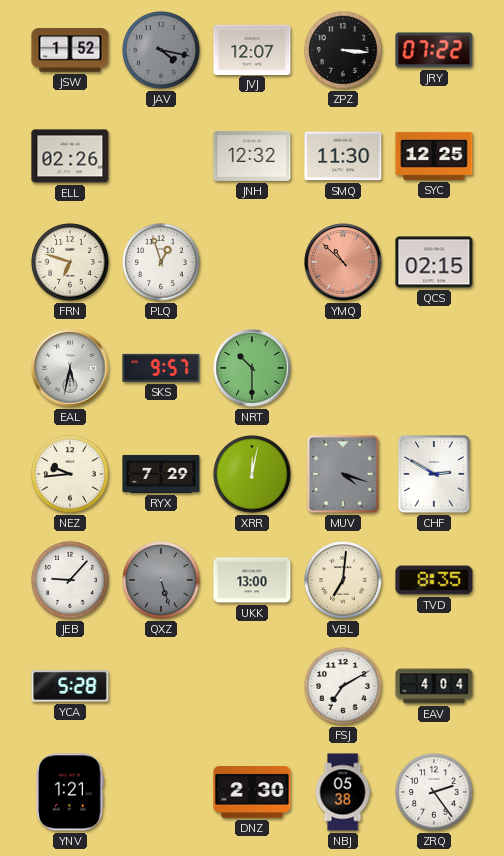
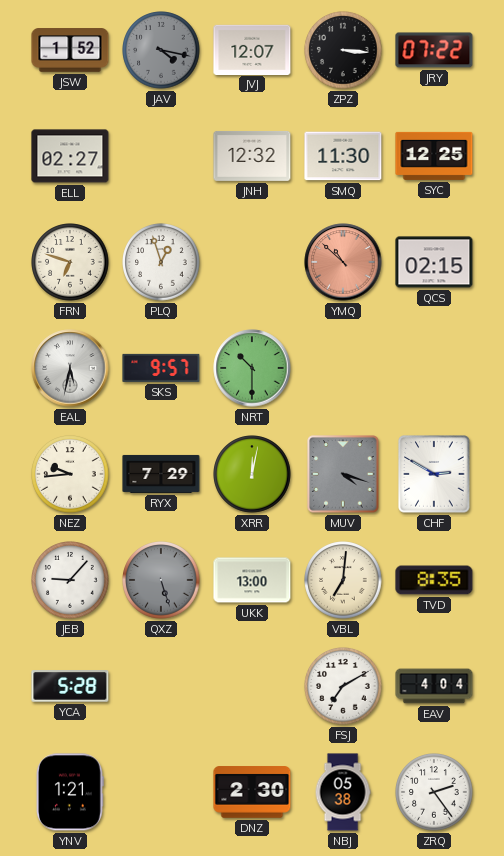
ELL: 02:26 -> 02:27
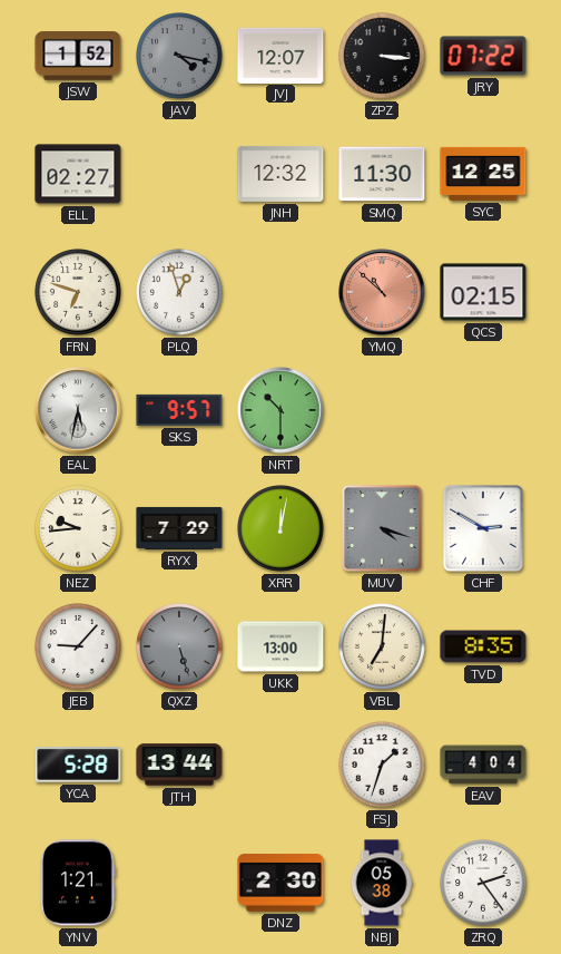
JTH: none -> 13:44
FSJ: 7:10 -> 1:33
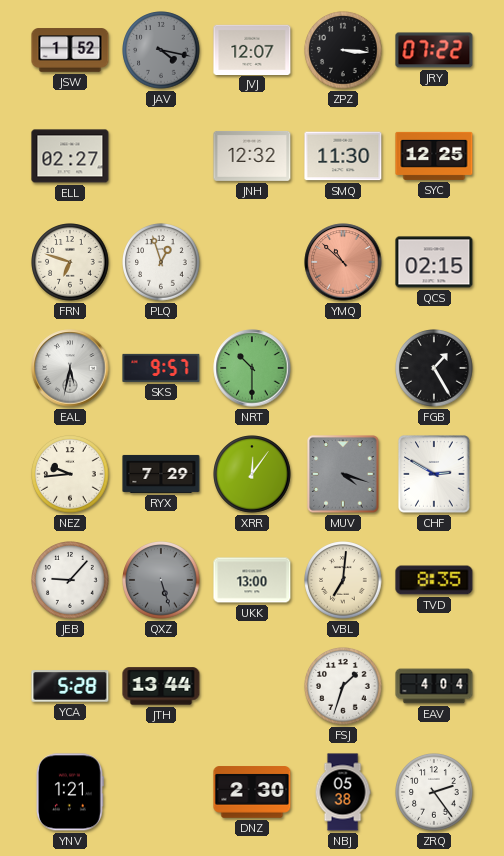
FGB: none -> 1:25
XRR: 12:02 -> 12:06
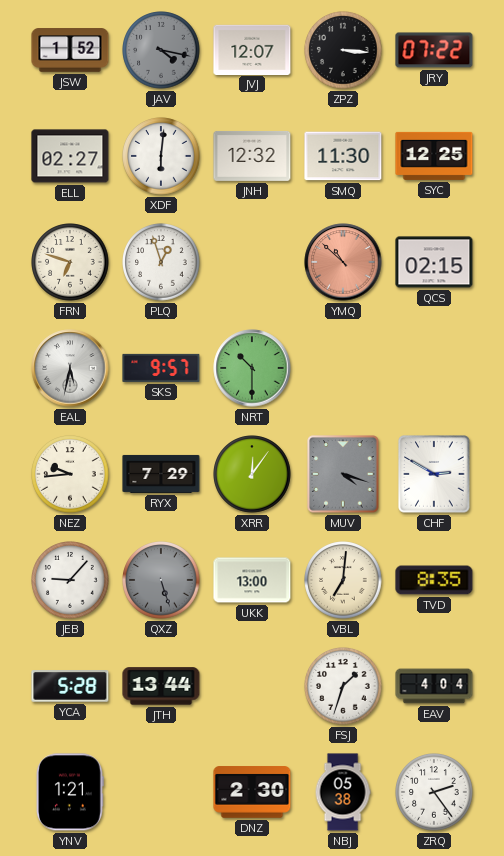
XDF: none -> 6:01
FGB: 1:25 -> none
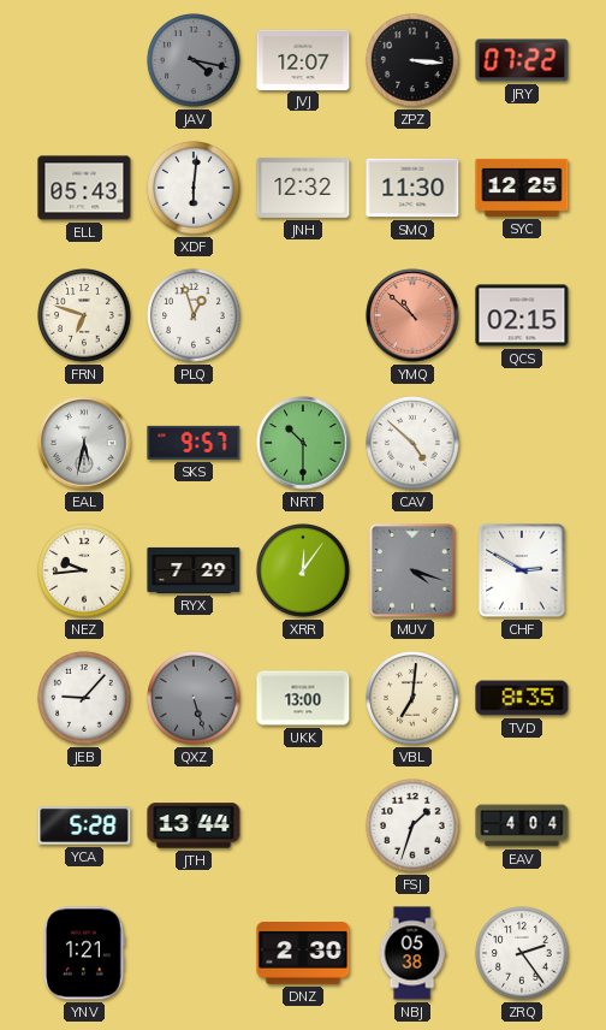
JSW: 1:52 -> none
ELL: 02:27 -> 05:43
CAV: none -> 4:52
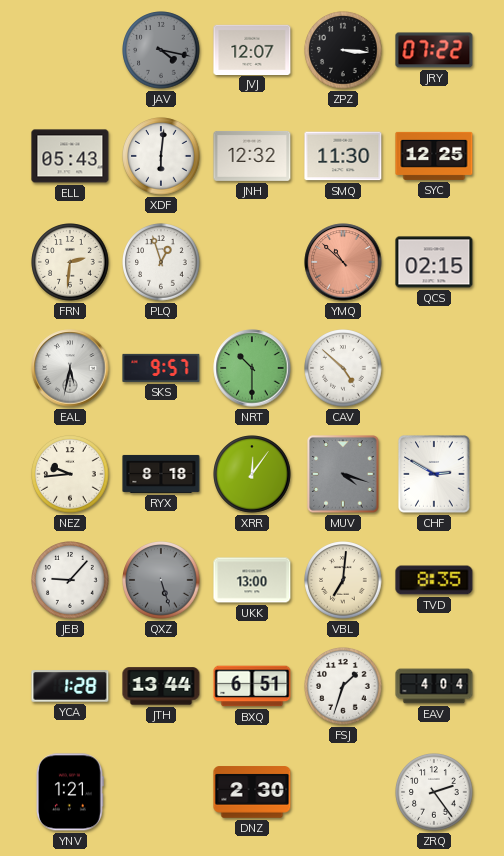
FRN: 6:48 -> 2:31
RYX: 7:29 -> 8:18
YCA: 5:28 -> 1:28
BXQ: none -> 6:51
NBJ: 05:38 -> none
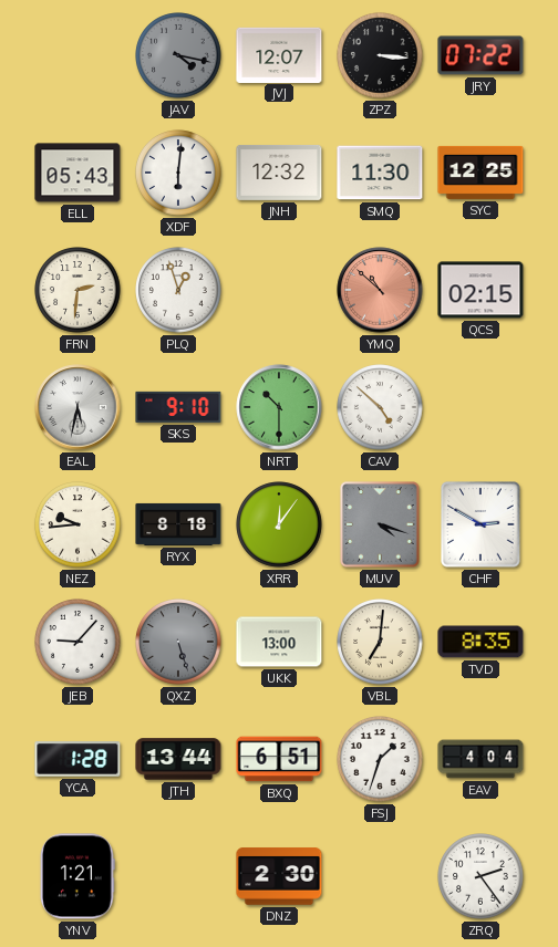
SKS: 9:57 -> 9:10
